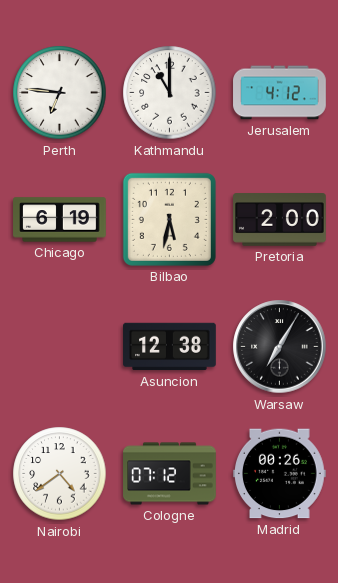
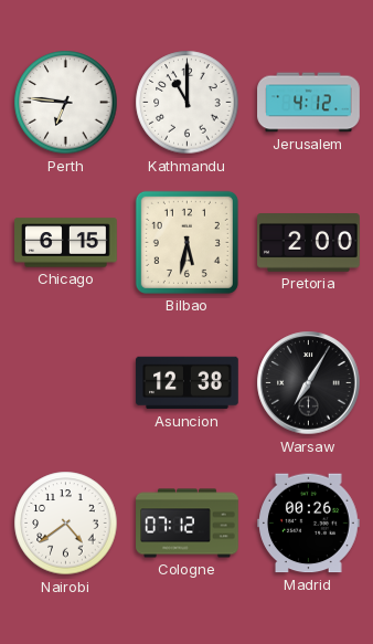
Chicago: 6:19 -> 6:15
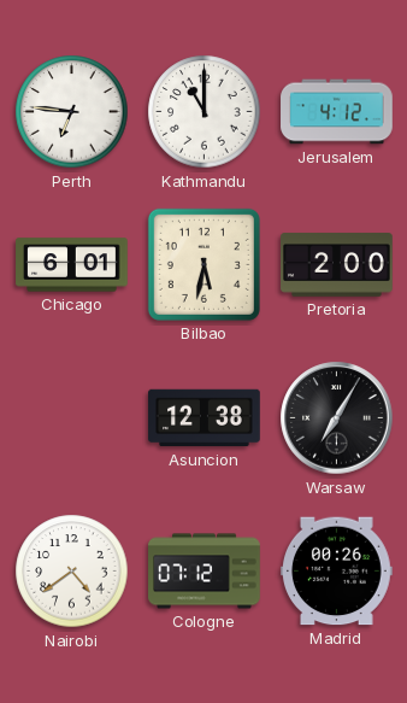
Chicago: 6:15 -> 6:01
